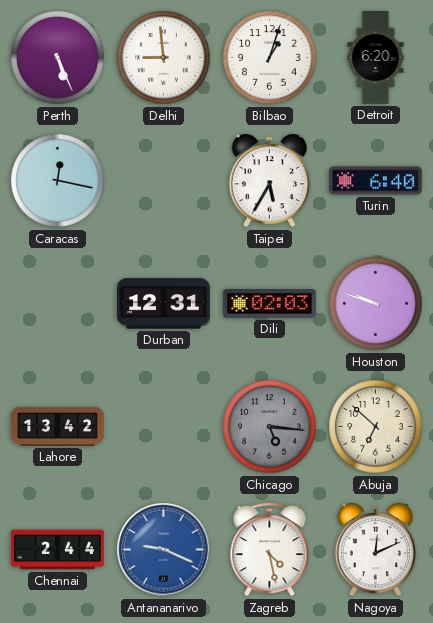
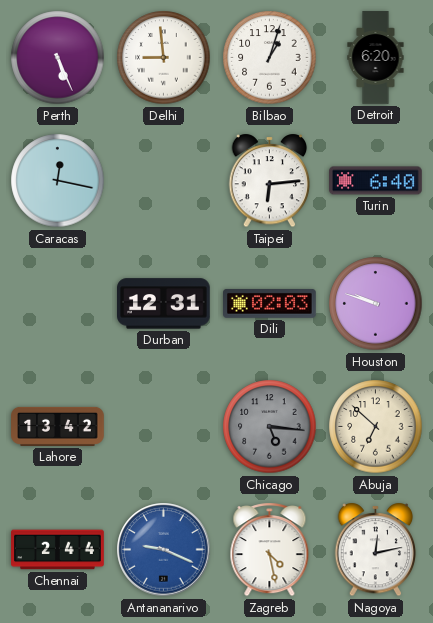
Taipei: 5:35 -> 6:14
Nagoya: 12:11 -> 12:13
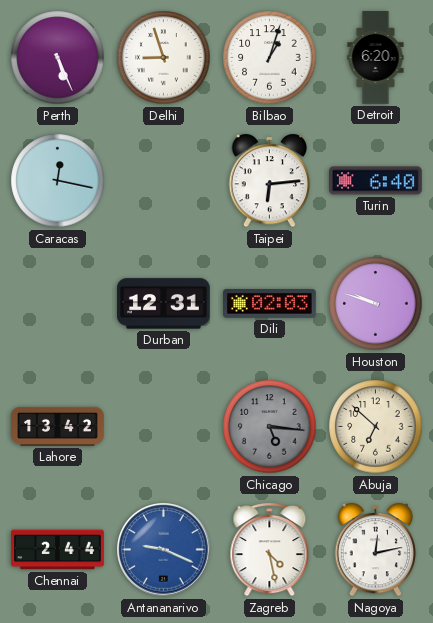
Delhi: 8:59 -> 8:57
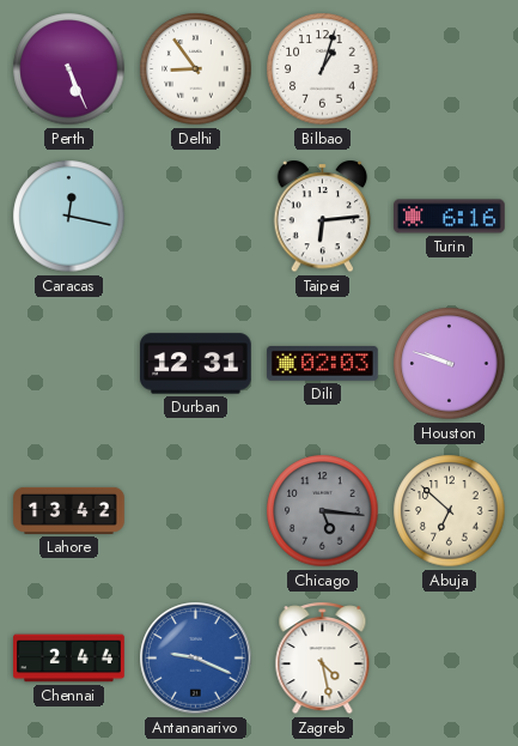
Delhi: 8:57 -> 8:54
Detroit: 6:20 -> none
Turin: 6:40 -> 6:16
Nagoya: 12:13 -> none
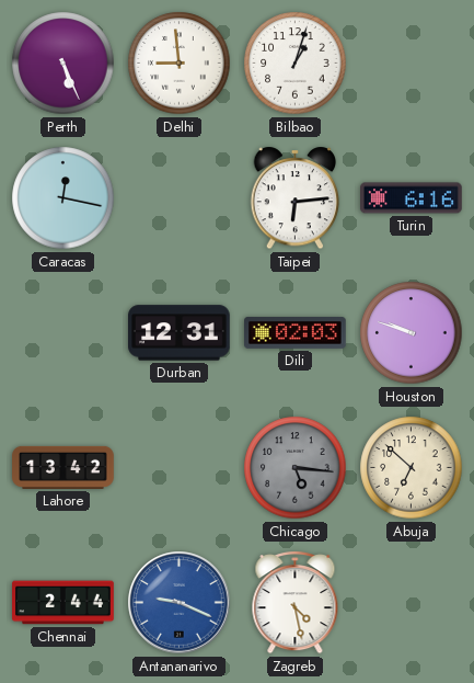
Delhi: 8:54 -> 8:59
